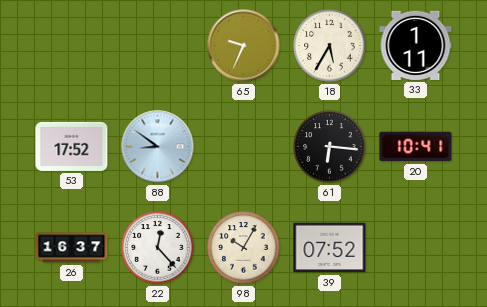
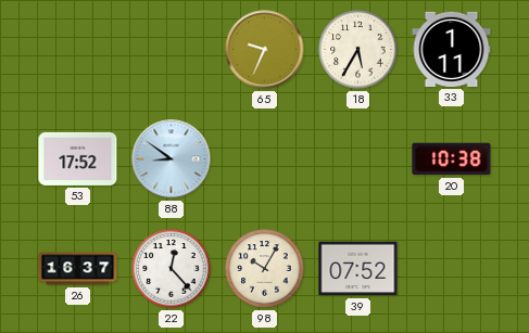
61: 6:16 -> none
20: 10:41 -> 10:38
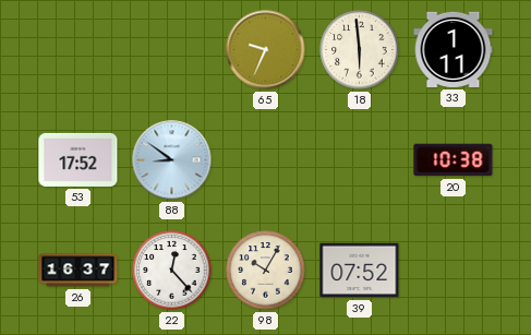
18: 5:35 -> 5:59
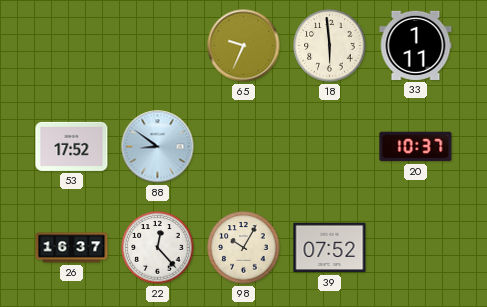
20: 10:38 -> 10:37
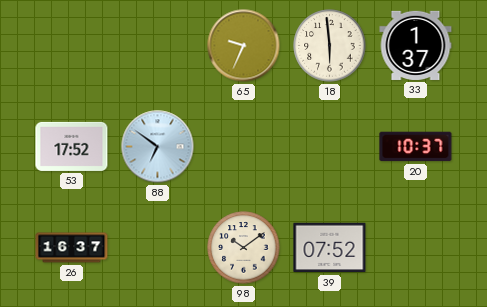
33: 1:11 -> 1:37
88: 8:51 -> 6:51
22: 12:23 -> none
98: 10:05 -> 10:09
